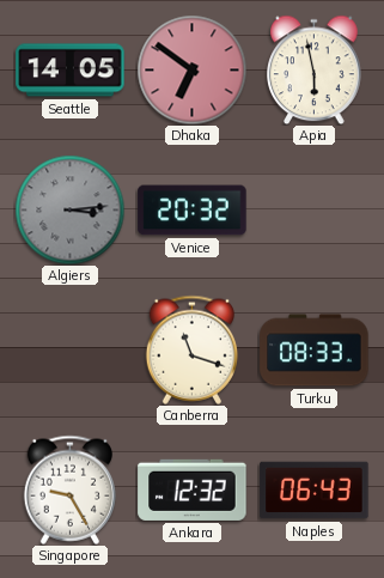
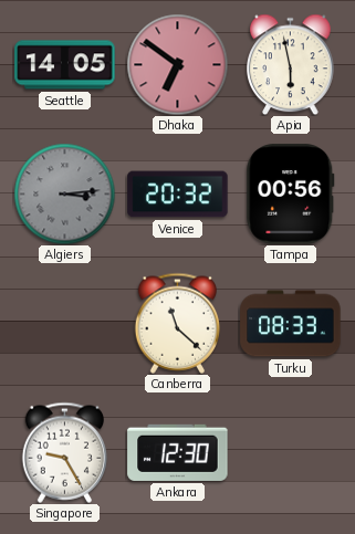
Tampa: none -> 00:56
Canberra: 11:18 -> 11:22
Ankara: 12:32 -> 12:30
Naples: 06:43 -> none
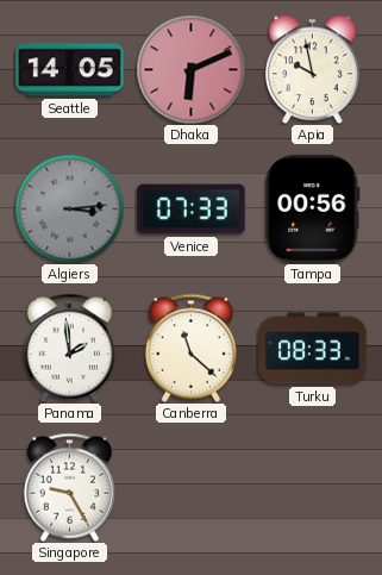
Dhaka: 6:51 -> 6:11
Apia: 5:58 -> 9:58
Venice: 20:32 -> 07:33
Panama: none -> 1:59
Ankara: 12:30 -> none
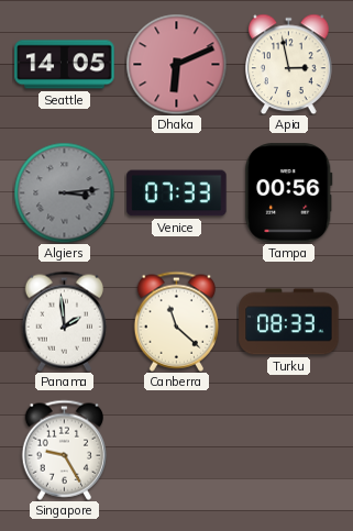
Apia: 9:58 -> 2:58
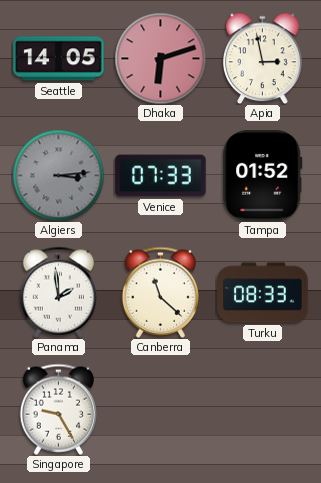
Dhaka: 6:11 -> 6:12
Tampa: 00:56 -> 01:52
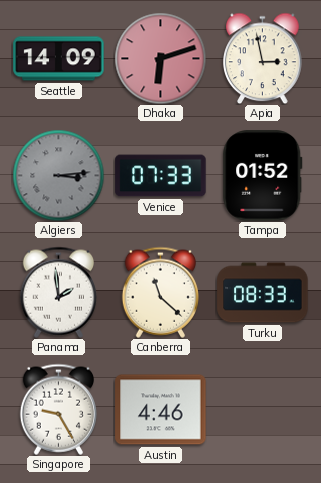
Seattle: 14:05 -> 14:09
Austin: none -> 4:46
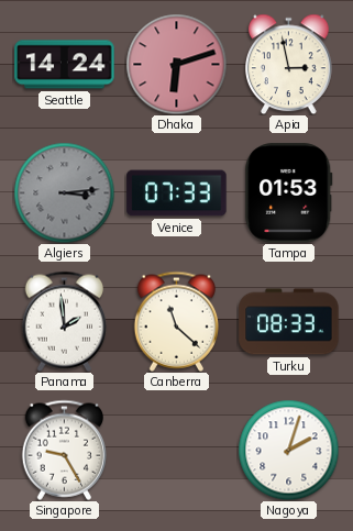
Seattle: 14:09 -> 14:24
Tampa: 01:52 -> 01:53
Austin: 4:46 -> none
Nagoya: none -> 2:03
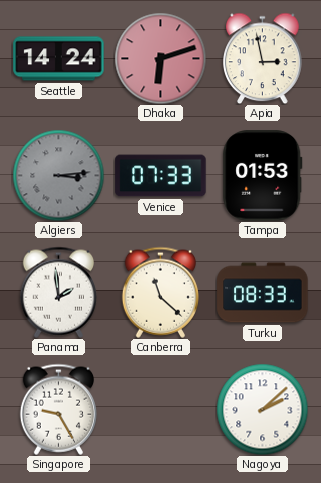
Nagoya: 2:03 -> 2:08
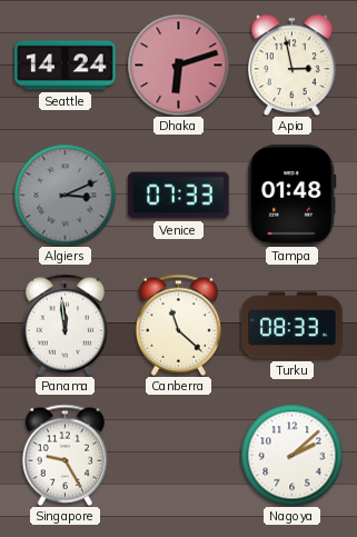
Algiers: 3:14 -> 3:11
Tampa: 01:53 -> 01:48
Panama: 1:59 -> 11:59
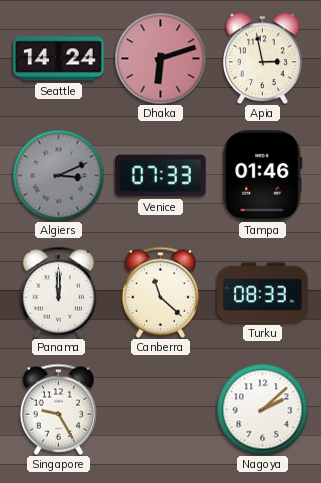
Tampa: 01:48 -> 01:46
Panama: 11:59 -> 12:00
